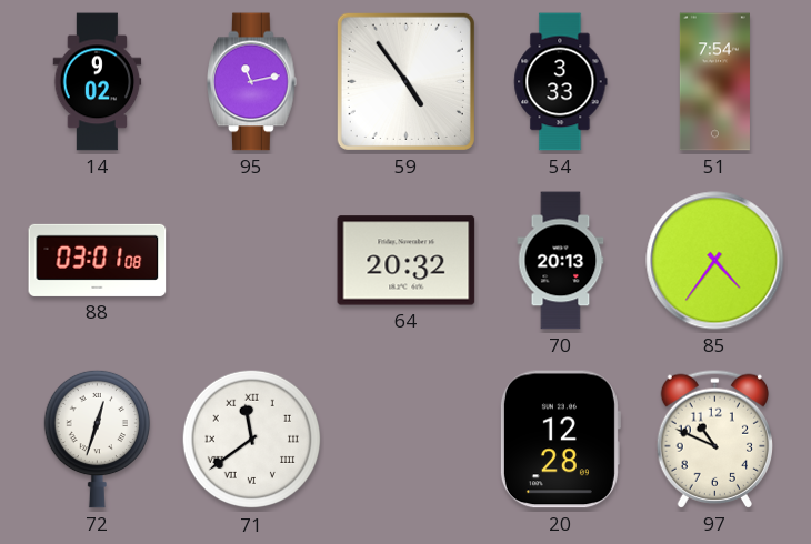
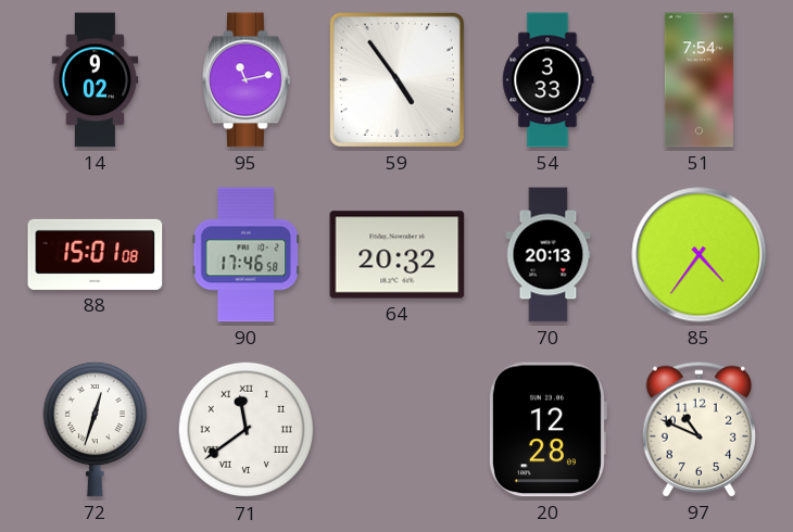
88: 03:01 -> 15:01
90: none -> 17:46
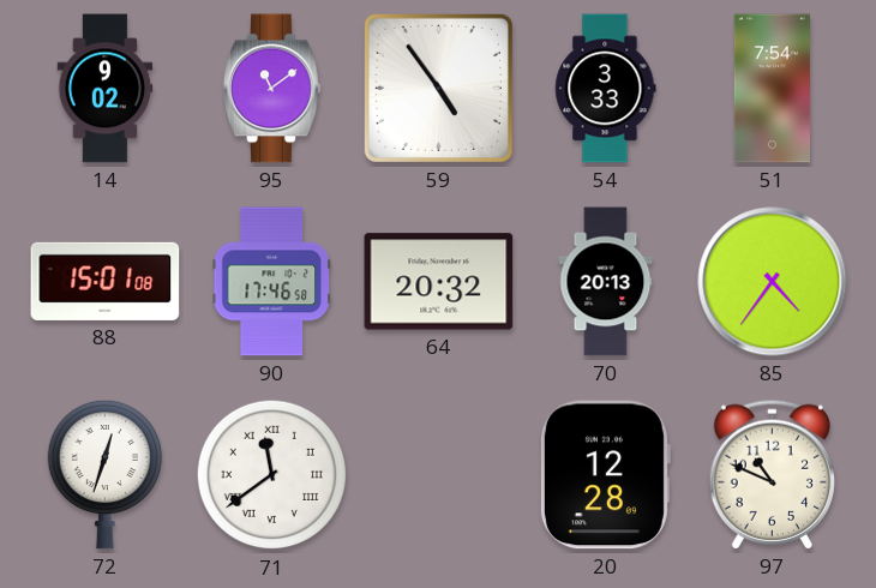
95: 11:13 -> 11:09
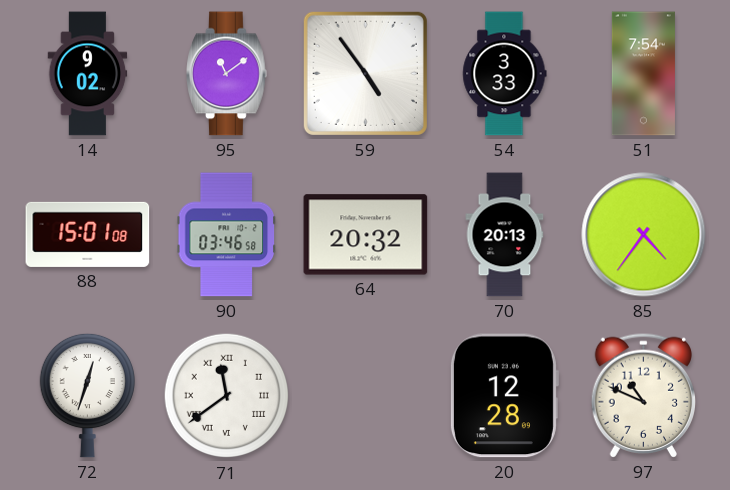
90: 17:46 -> 03:46
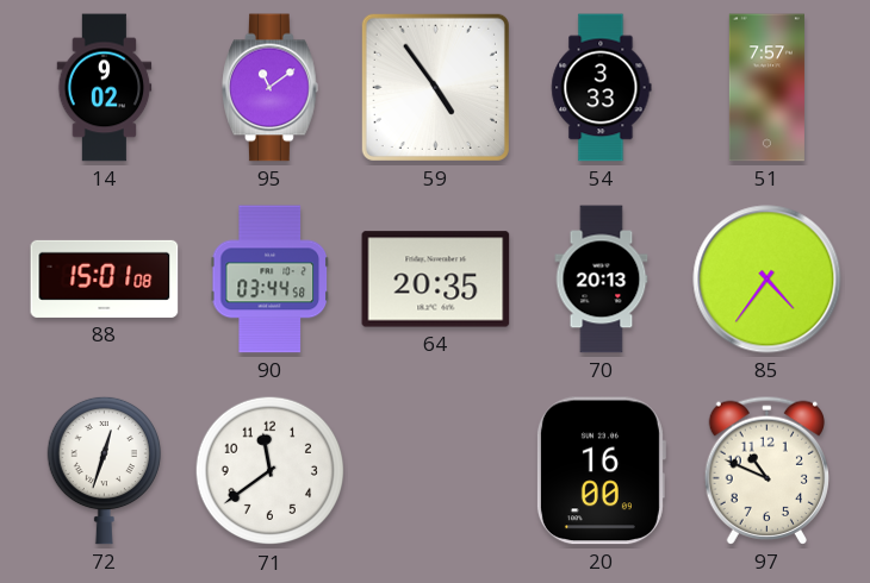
51: 7:54 -> 7:57
90: 03:46 -> 03:44
64: 20:32 -> 20:35
71 numerals: Roman -> Arabic
20: 12:28 -> 16:00
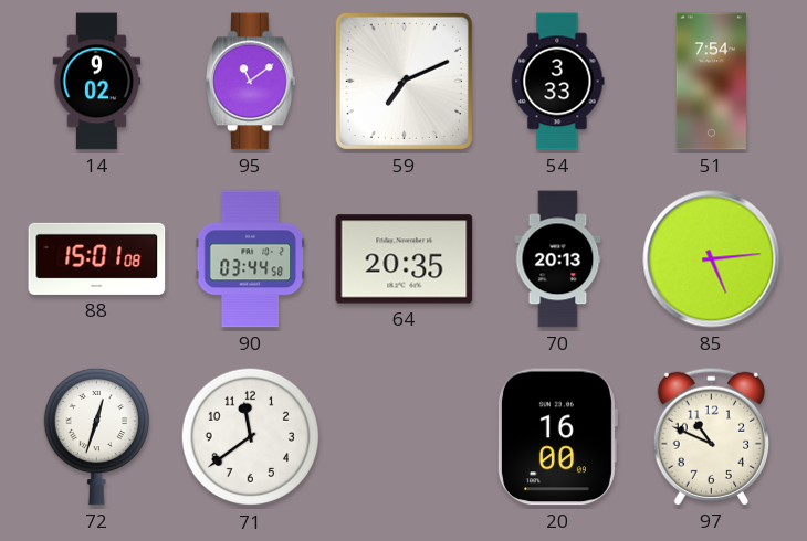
59: 4:54 -> 7:11
51: 7:57 -> 7:54
85: 4:36 -> 5:14
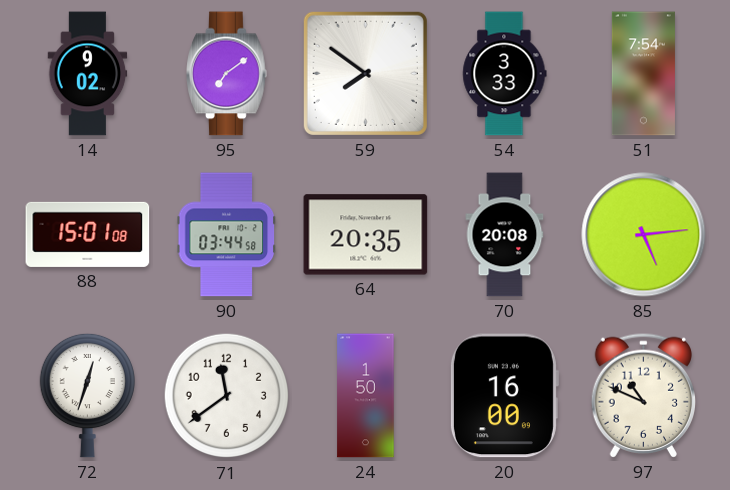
95: 11:09 -> 7:09
59: 7:11 -> 7:51
70: 20:13 -> 20:08
24: none -> 1:50
